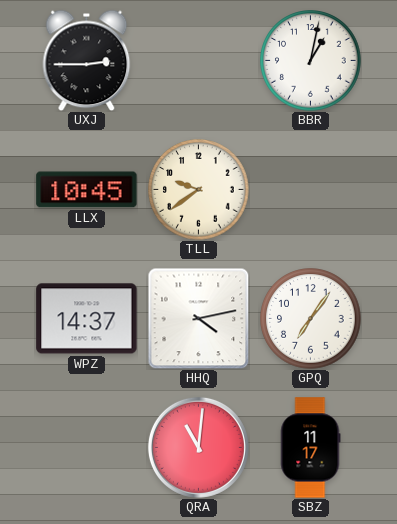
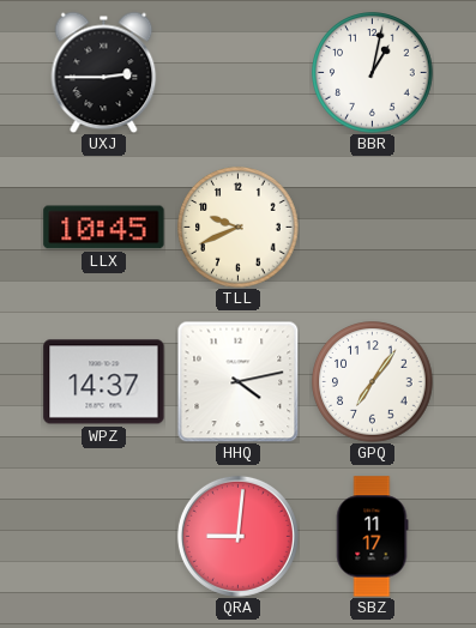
TLL: 9:39 -> 9:41
QRA: 11:01 -> 9:01
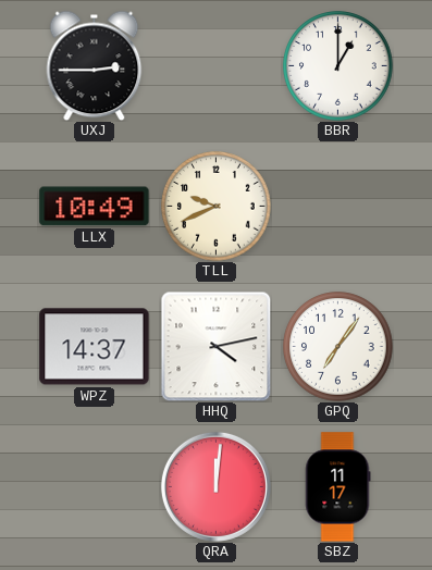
BBR: 1:02 -> 1:00
LLX: 10:45 -> 10:49
QRA: 9:01 -> 12:01
